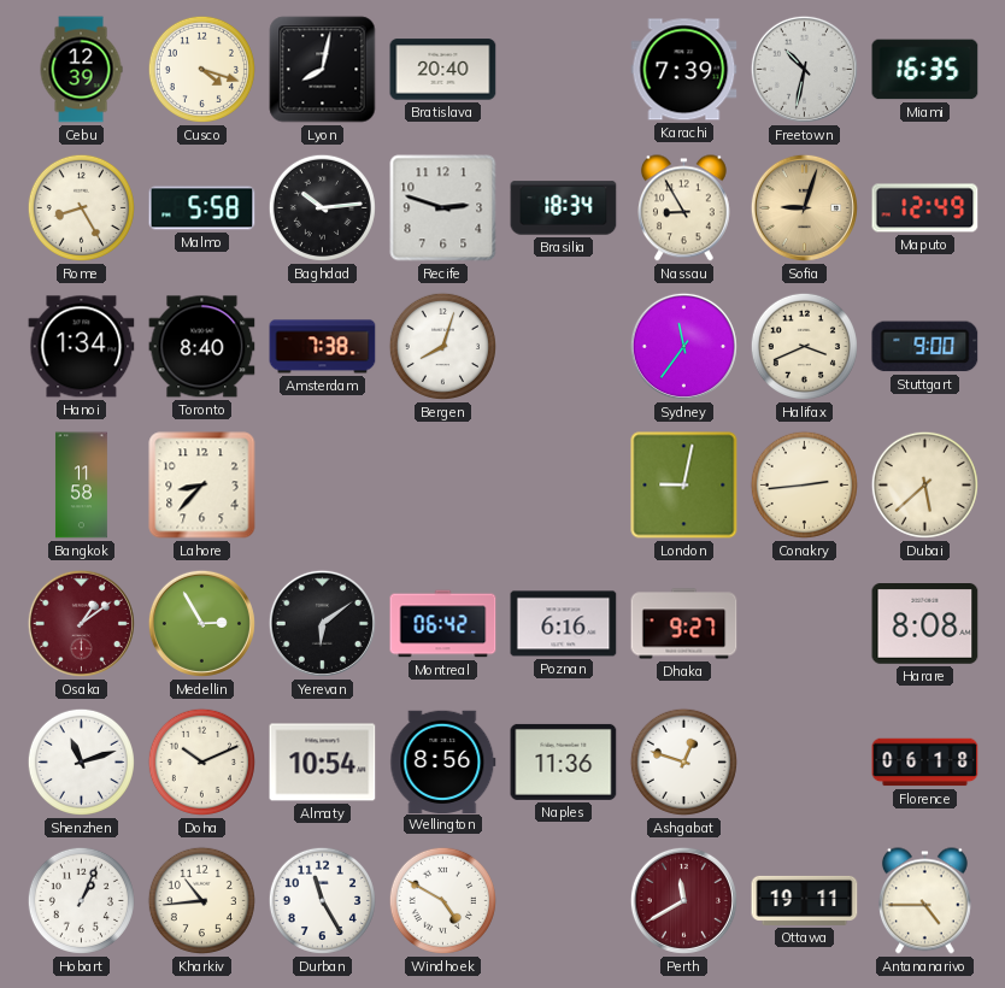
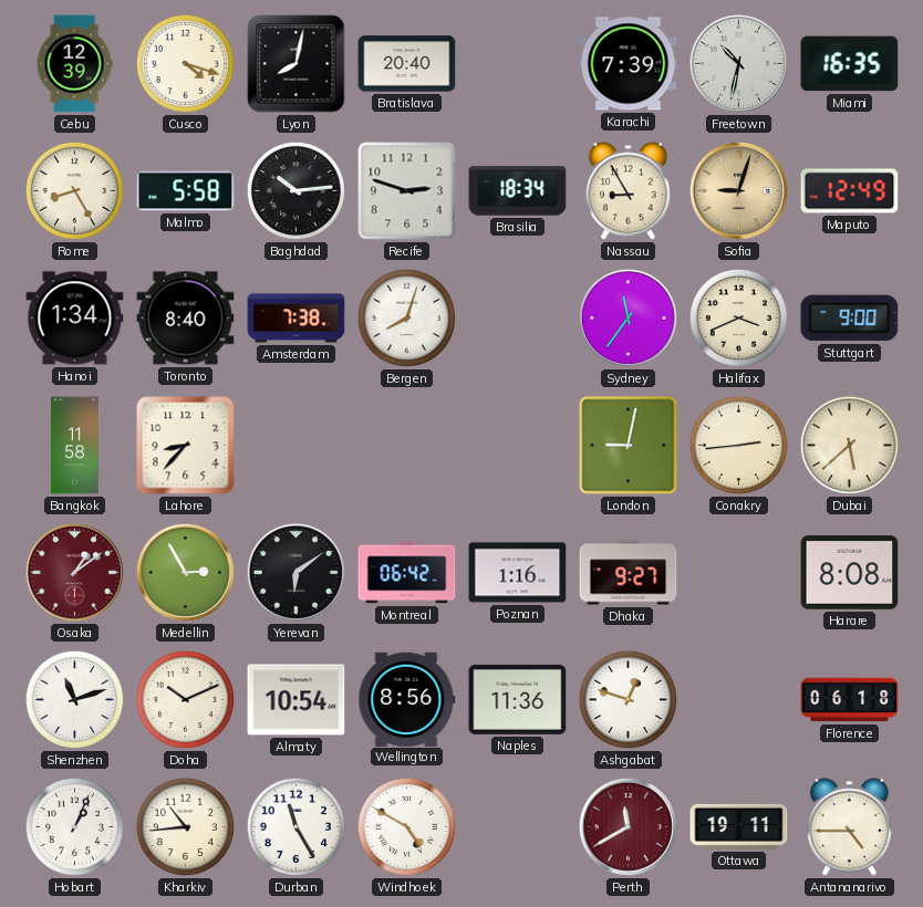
Poznan: 6:16 -> 1:16
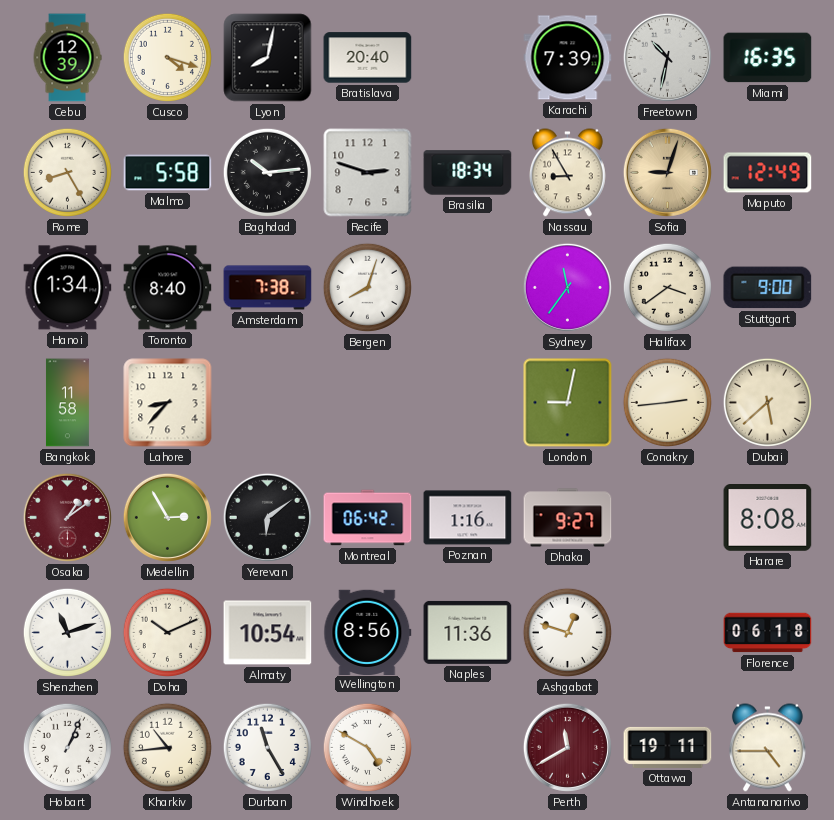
Halifax: 3:41 -> 3:39
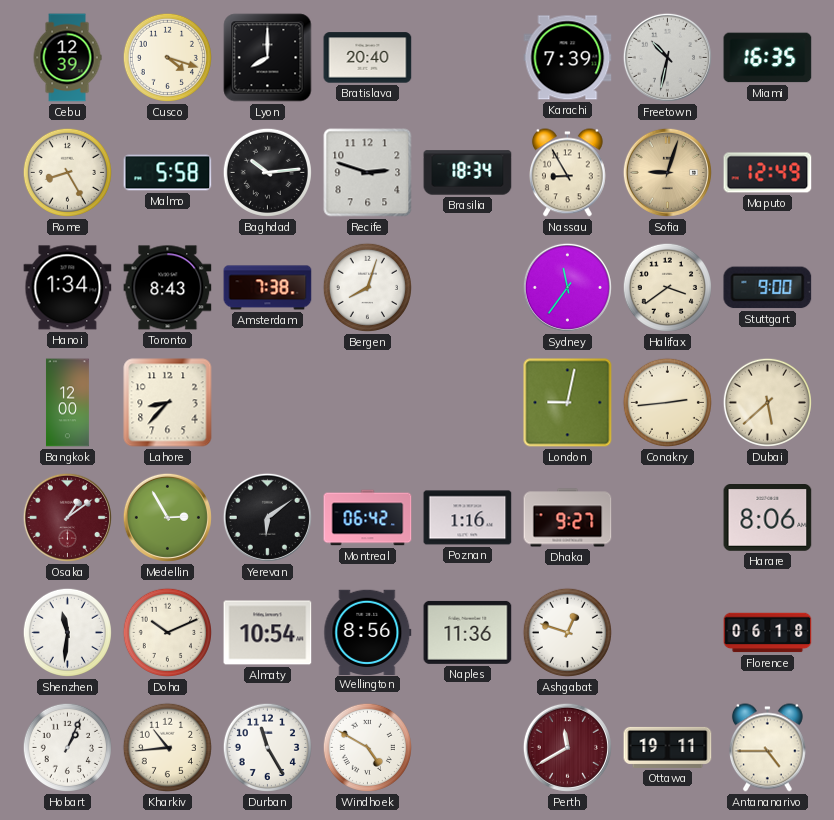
Lyon: 8:02 -> 8:00
Toronto: 8:40 -> 8:43
Bangkok: 11:58 -> 12:00
Harare: 8:08 -> 8:06
Shenzhen: 11:12 -> 11:31
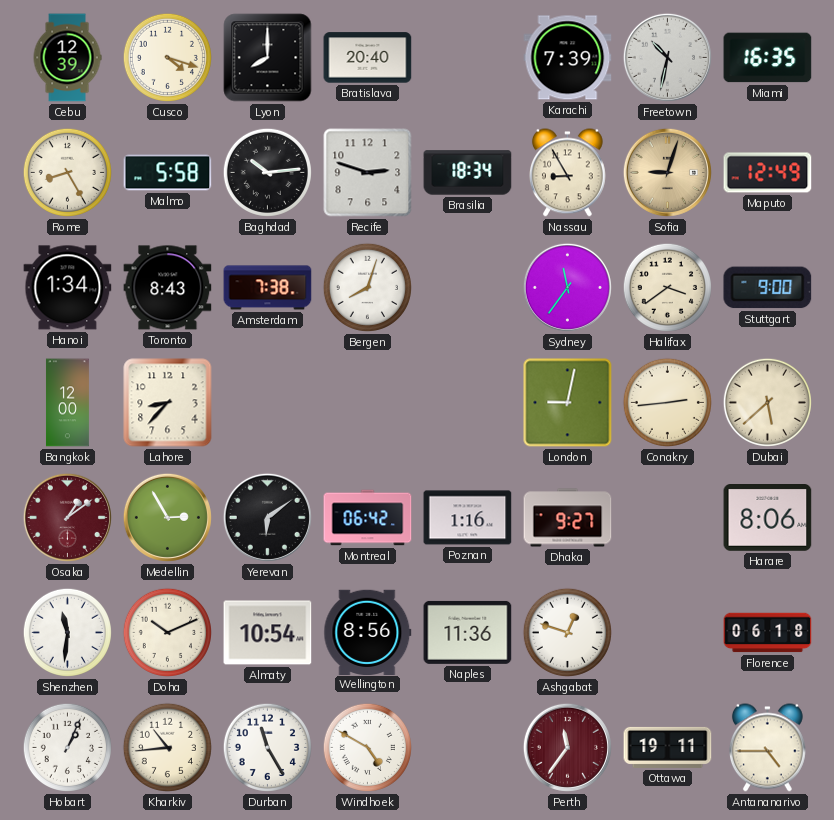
Perth: 11:40 -> 11:36
